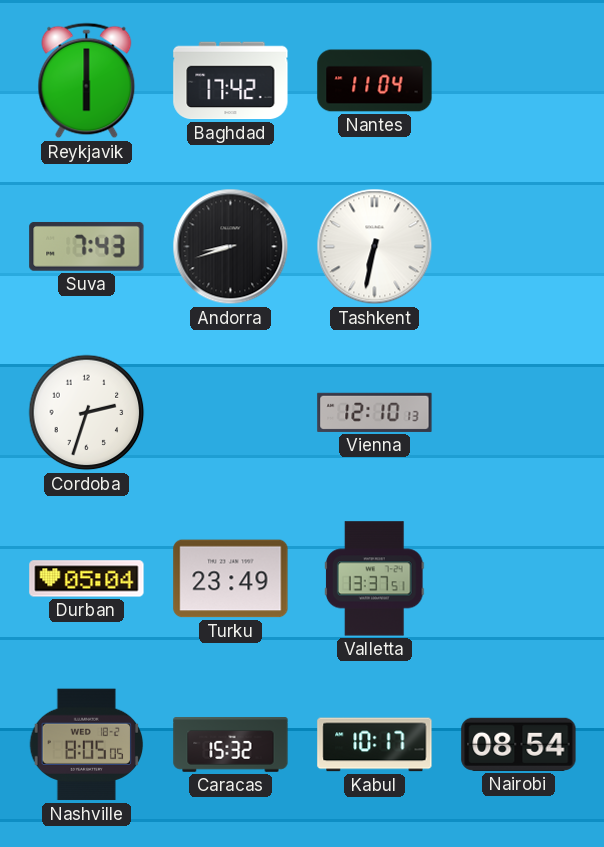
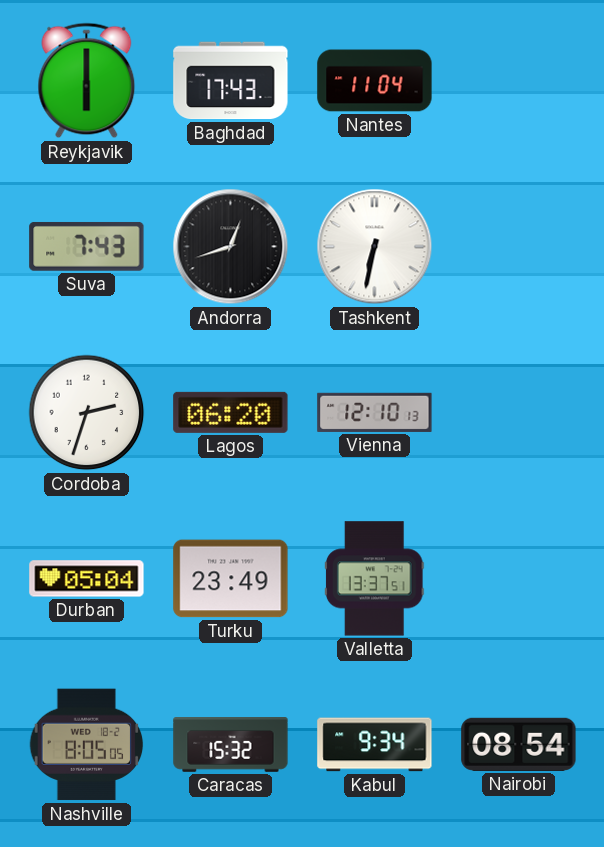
Baghdad: 17:42 -> 17:43
Andorra: 8:42 -> 12:42
Lagos: none -> 06:20
Kabul: 10:17 -> 9:34
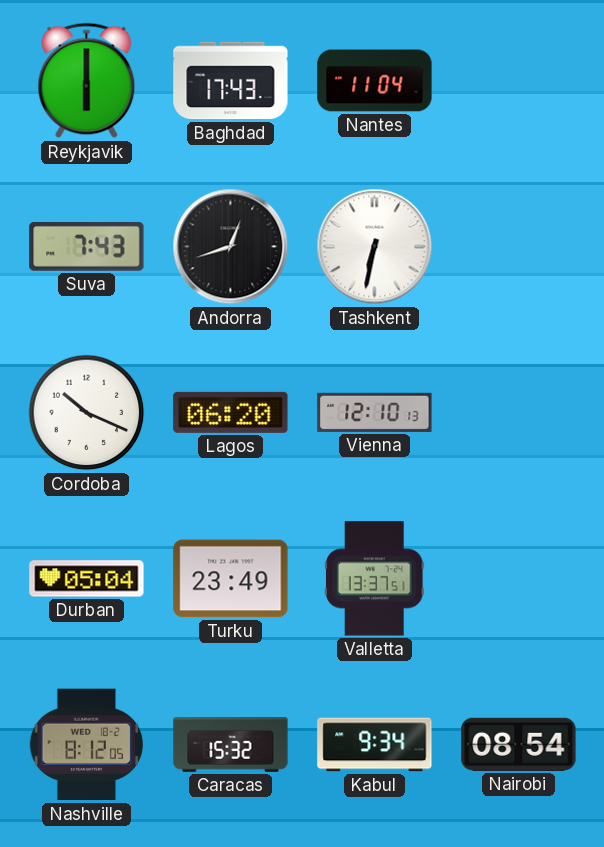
Cordoba: 2:33 -> 10:19
Nashville: 8:05 -> 8:12
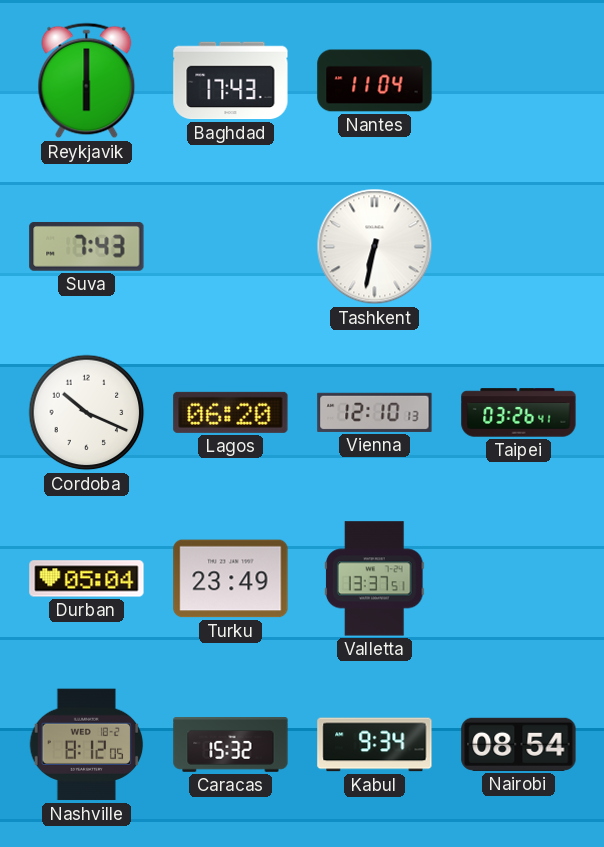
Andorra: 12:42 -> none
Taipei: none -> 03:26
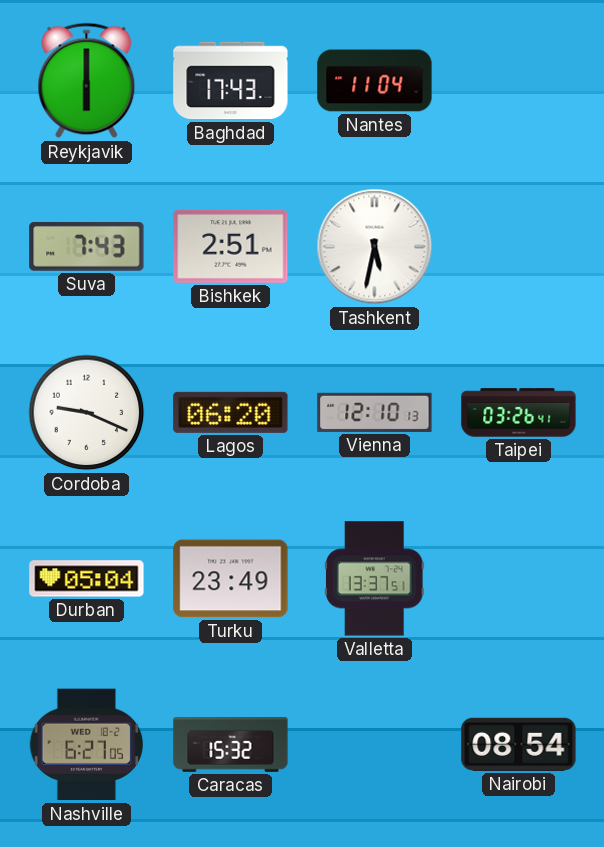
Bishkek: none -> 2:51
Tashkent: 6:32 -> 5:32
Cordoba: 10:19 -> 9:19
Nashville: 8:12 -> 6:27
Kabul: 9:34 -> none
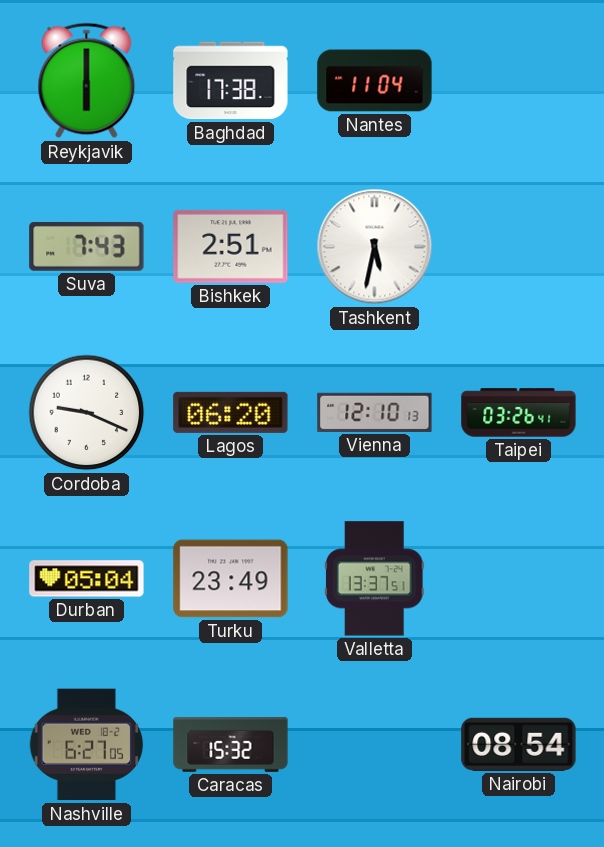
Baghdad: 17:43 -> 17:38
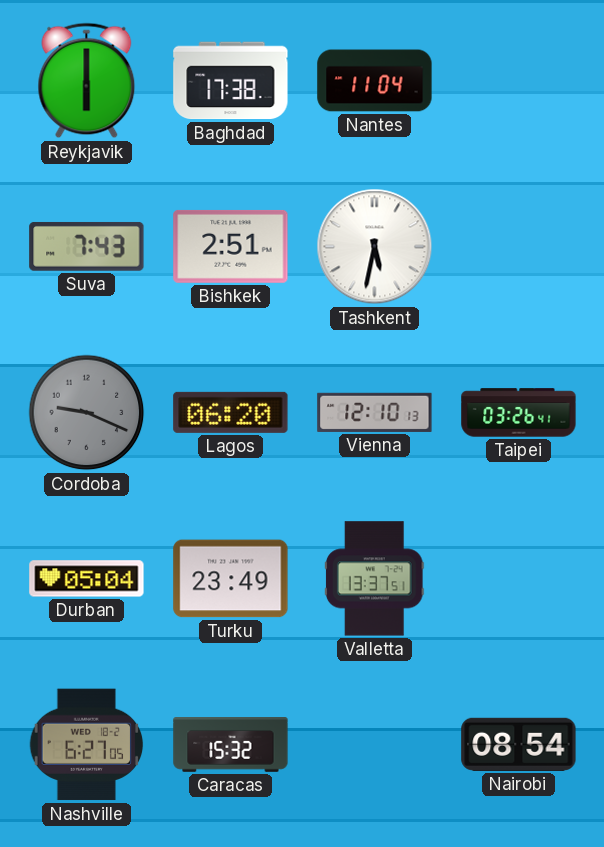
Cordoba dial: white -> grey
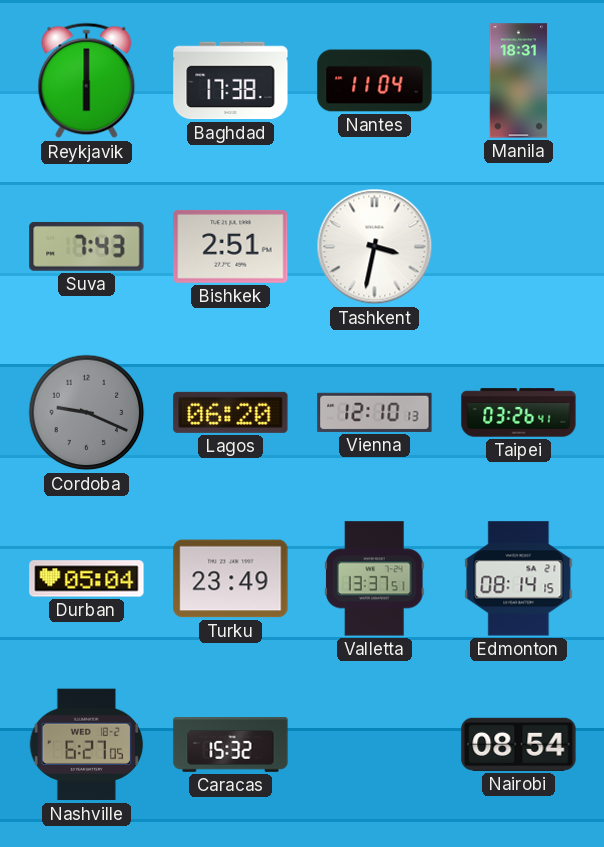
Manila: none -> 18:31
Tashkent: 5:32 -> 3:32
Edmonton: none -> 08:14
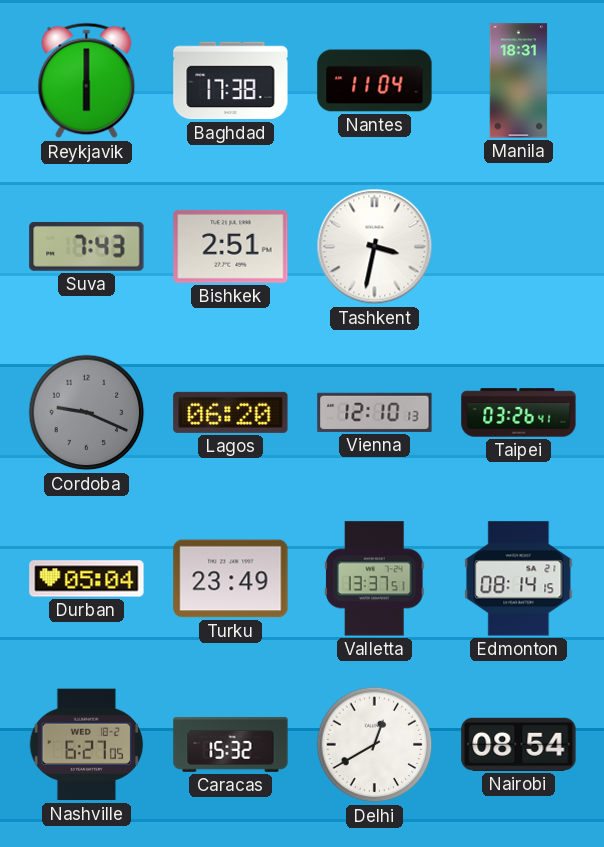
Delhi: none -> 12:40
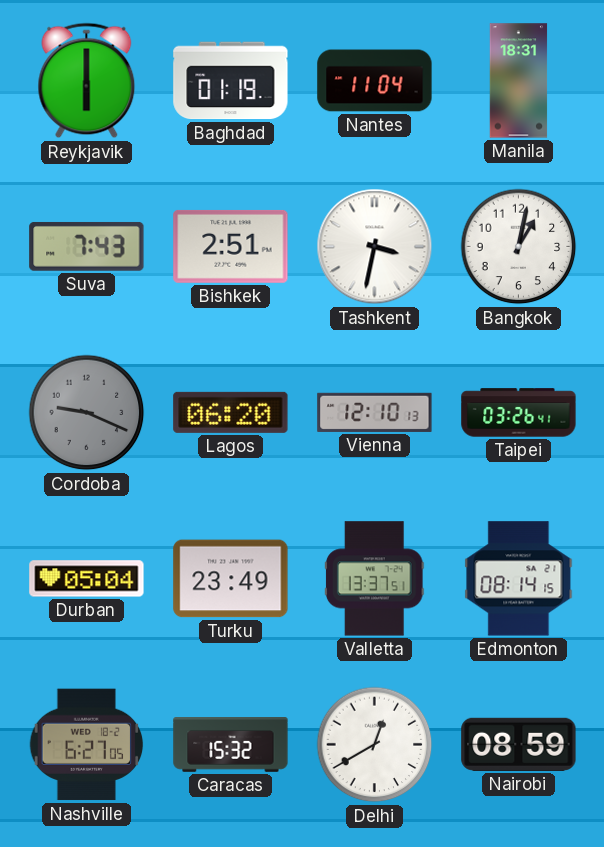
Baghdad: 17:38 -> 01:19
Bangkok: none -> 1:02
Nairobi: 08:54 -> 08:59
